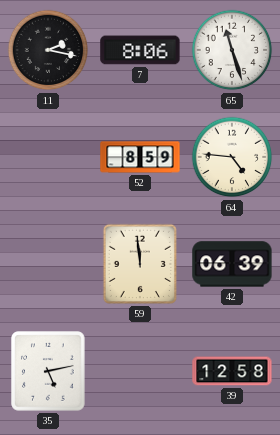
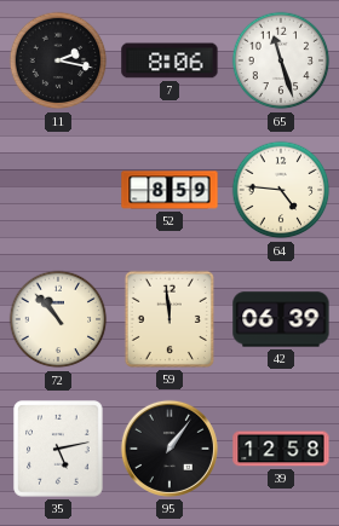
72: none -> 10:53
95: none -> 1:06
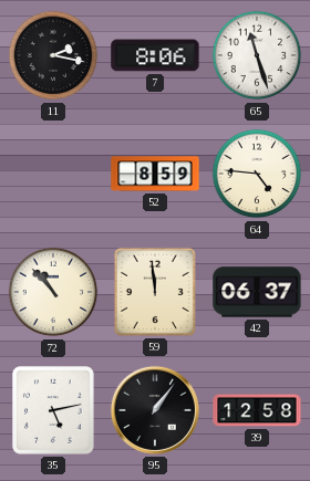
42: 06:39 -> 06:37
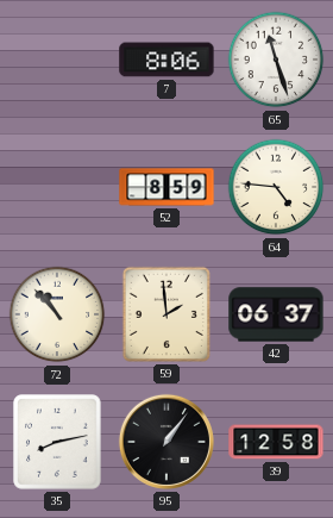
11: 2:17 -> none
59: 11:59 -> 1:59
35: 5:13 -> 8:13
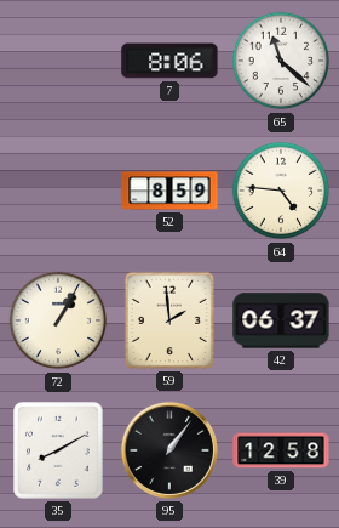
65: 11:27 -> 11:22
72: 10:53 -> 1:05
35: 8:13 -> 8:10
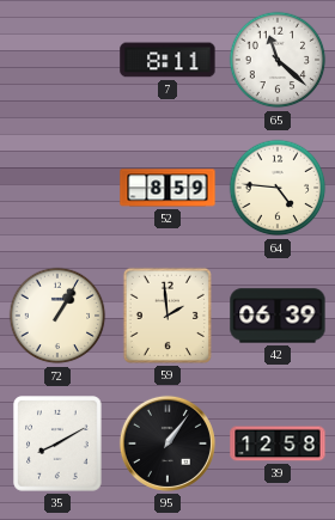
7: 8:06 -> 8:11
42: 06:37 -> 06:39
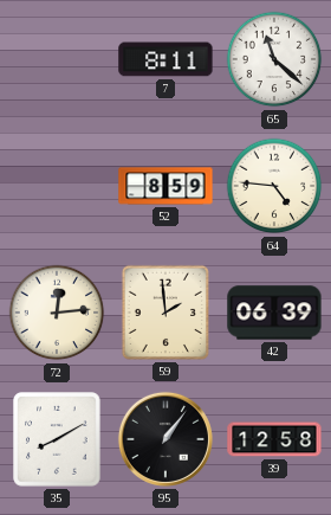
72: 1:05 -> 12:14
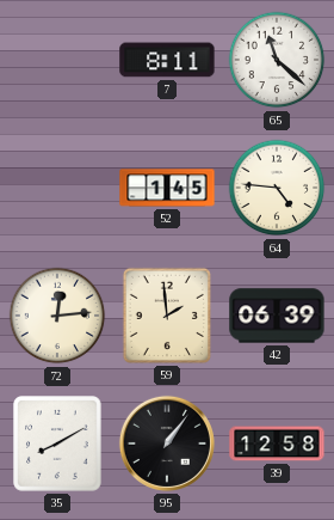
52: 8:59 -> 1:45
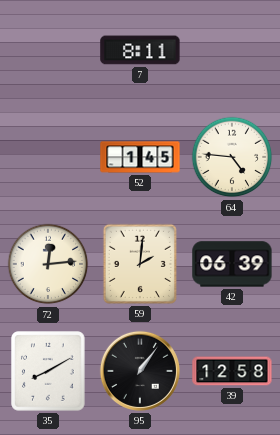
65: 11:22 -> none
59: 1:59 -> 2:01
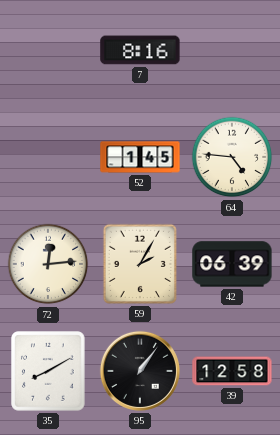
7: 8:11 -> 8:16
59: 2:01 -> 2:05
